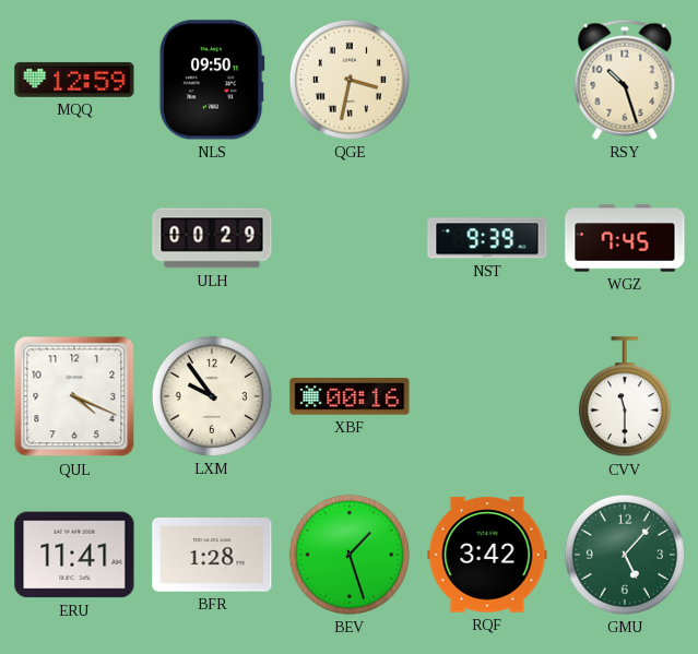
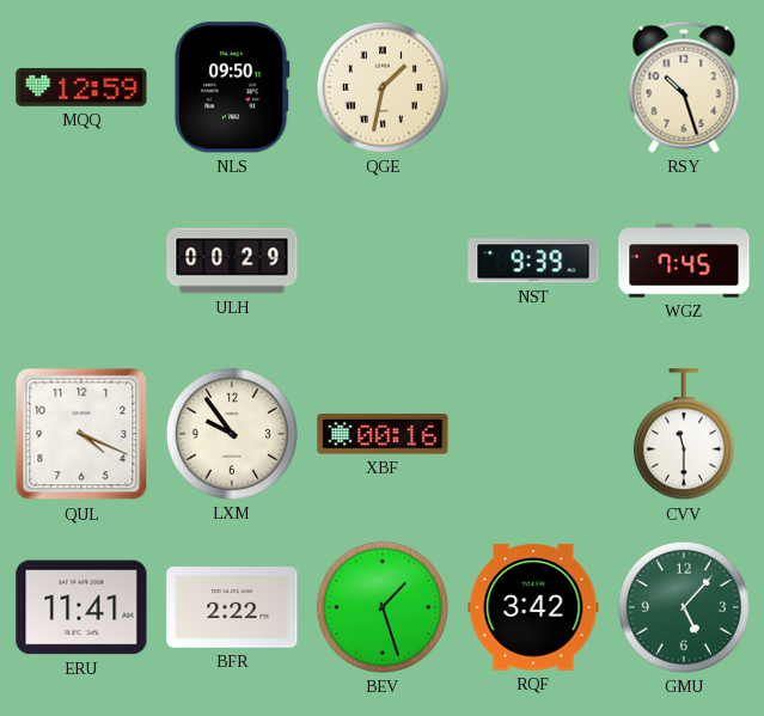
QGE: 3:32 -> 1:32
BFR: 1:28 -> 2:22
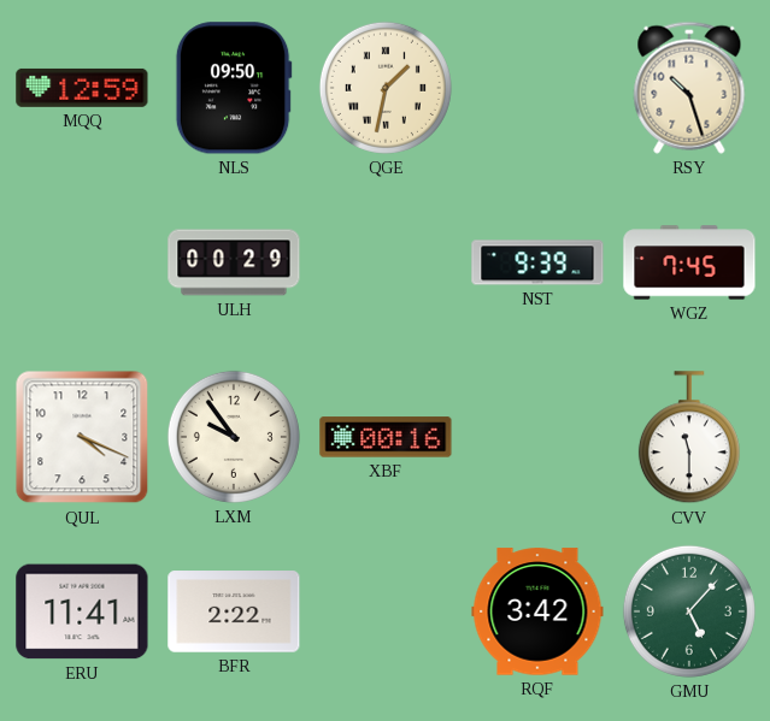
BEV: 1:27 -> none
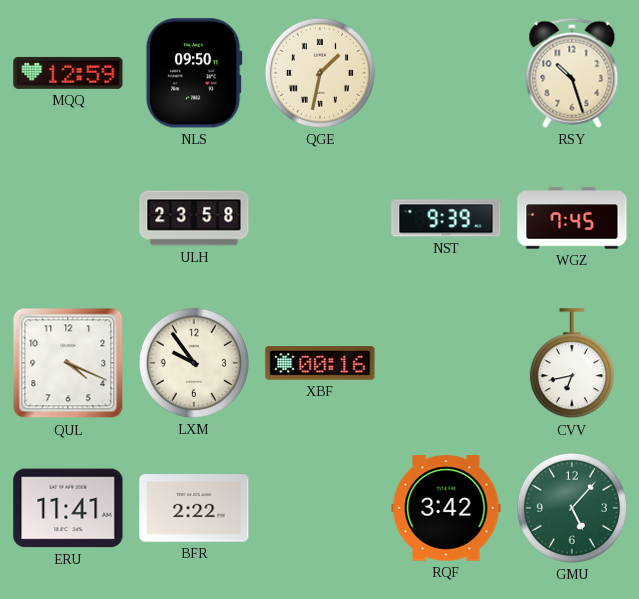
ULH: 00:29 -> 23:58
CVV: 11:30 -> 6:43
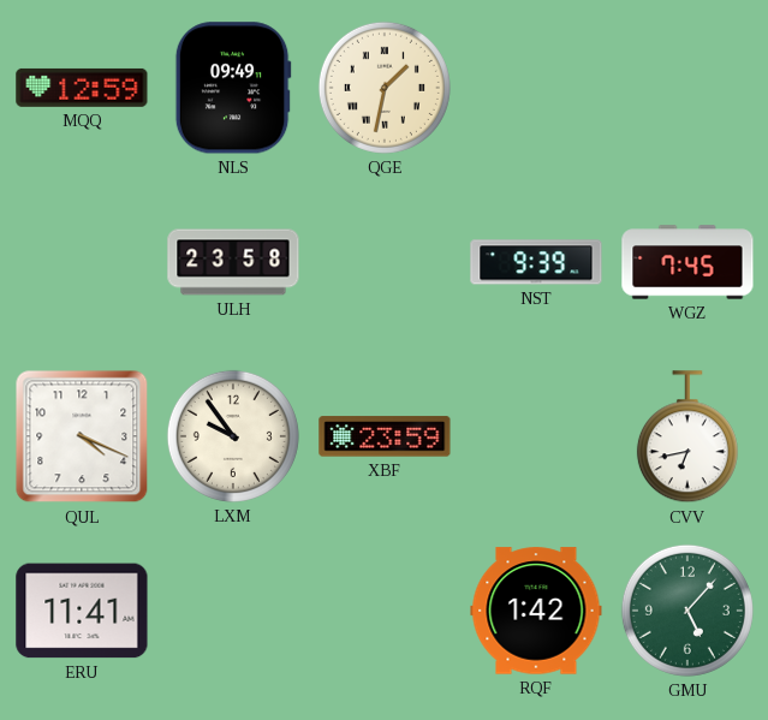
NLS: 09:50 -> 09:49
RSY: 10:27 -> none
XBF: 00:16 -> 23:59
BFR: 2:22 -> none
RQF: 3:42 -> 1:42
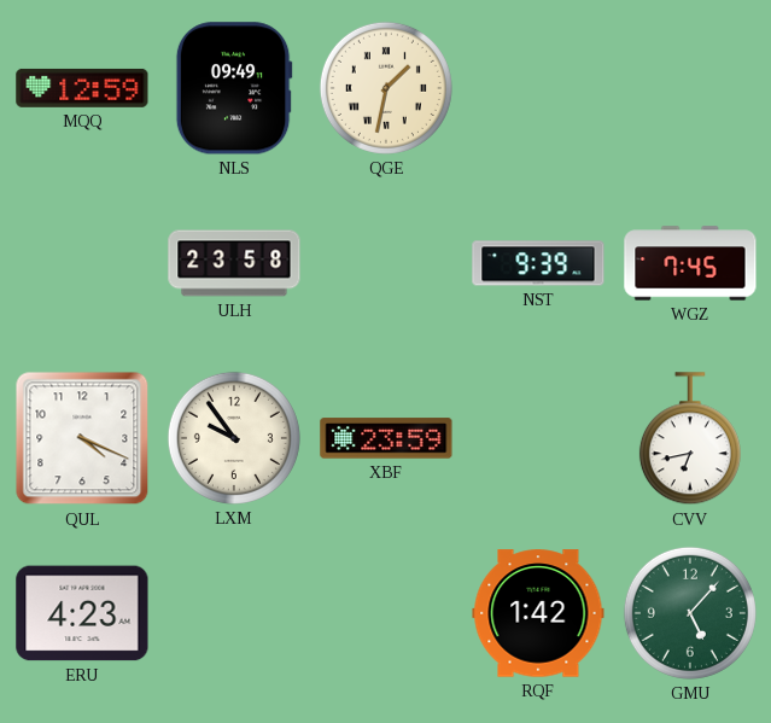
ERU: 11:41 -> 4:23
